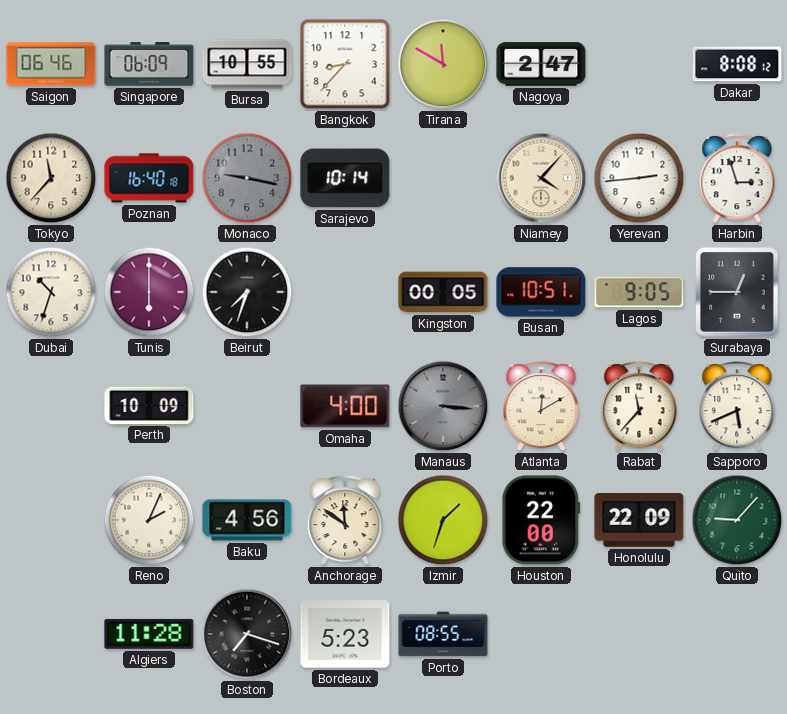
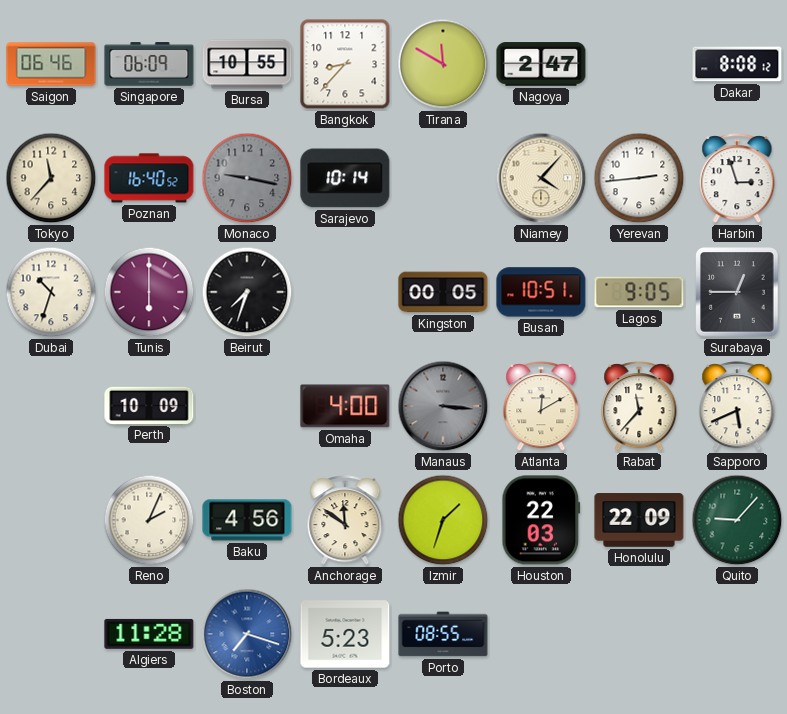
Poznan: 16:40:18 -> 16:40:52
Houston: 22:00 -> 22:03
Boston dial: black -> blue
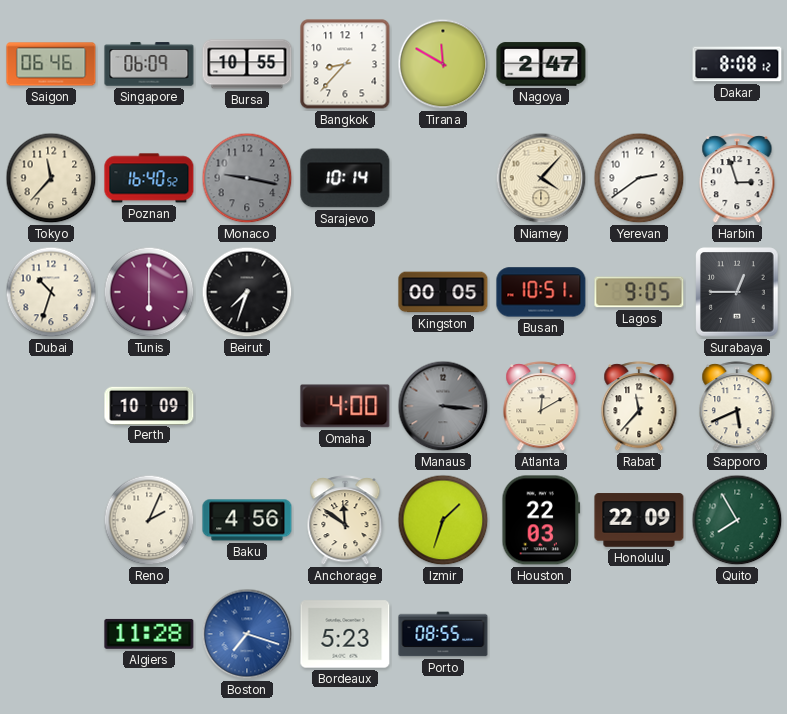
Yerevan: 2:44 -> 2:39
Quito: 9:07 -> 7:55
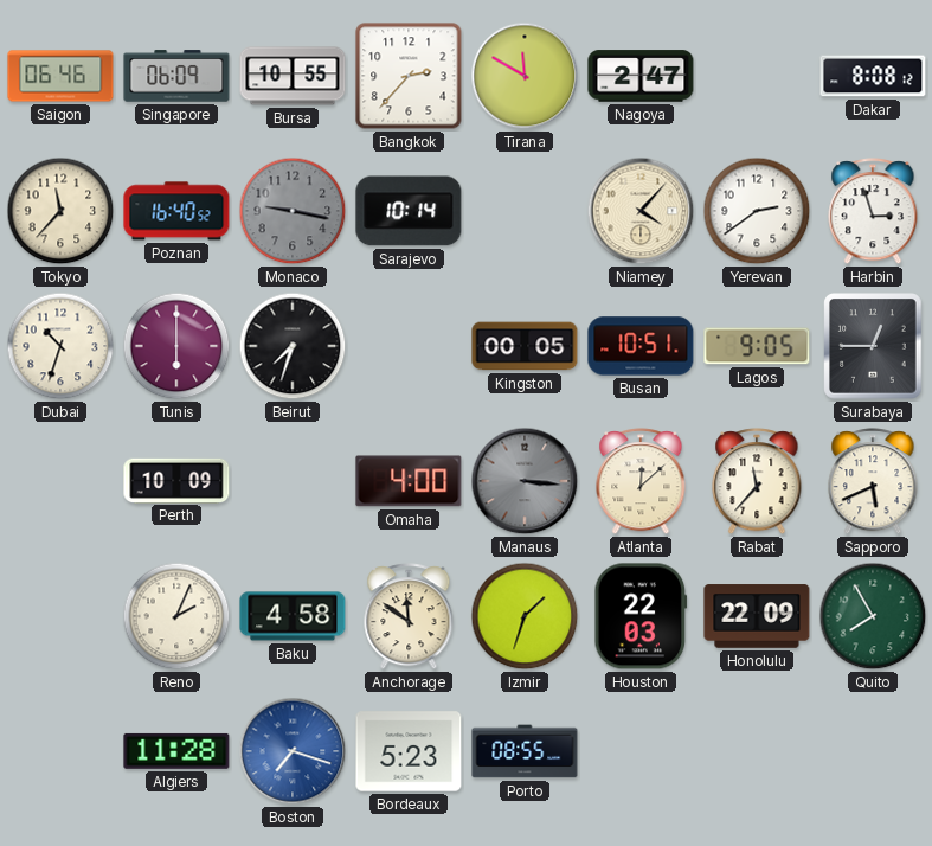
Bangkok: 8:37 -> 2:37
Atlanta: 12:10 -> 12:08
Baku: 4:56 -> 4:58
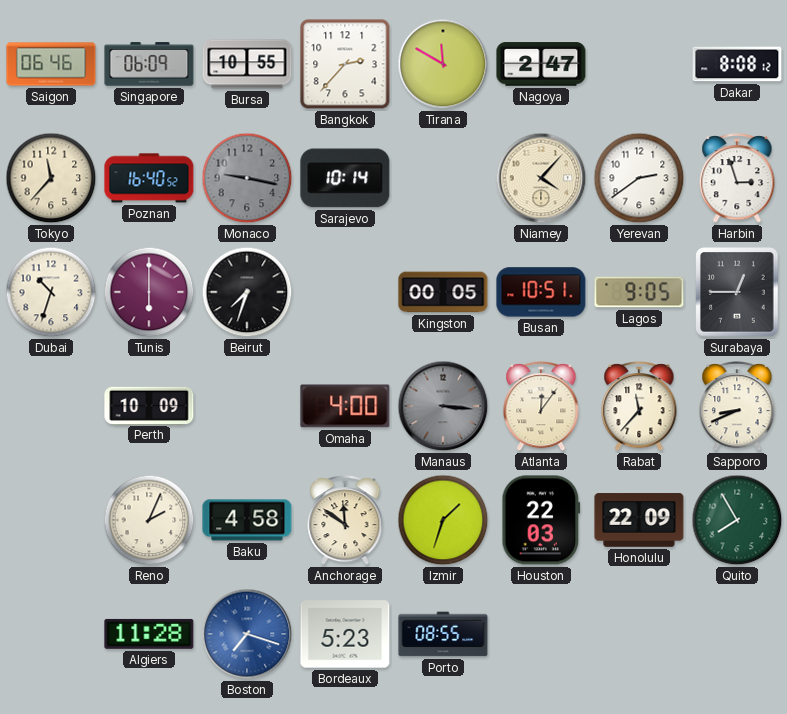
Atlanta: 12:08 -> 12:06
Sapporo: 5:41 -> 8:41
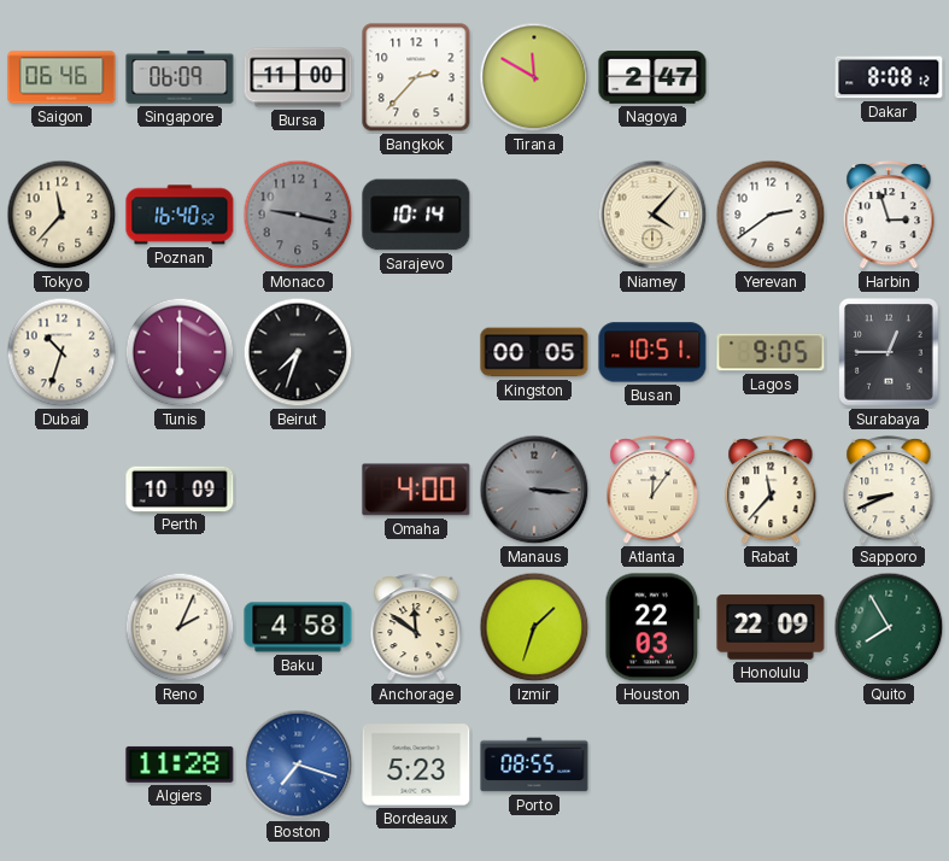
Bursa: 10:55 -> 11:00
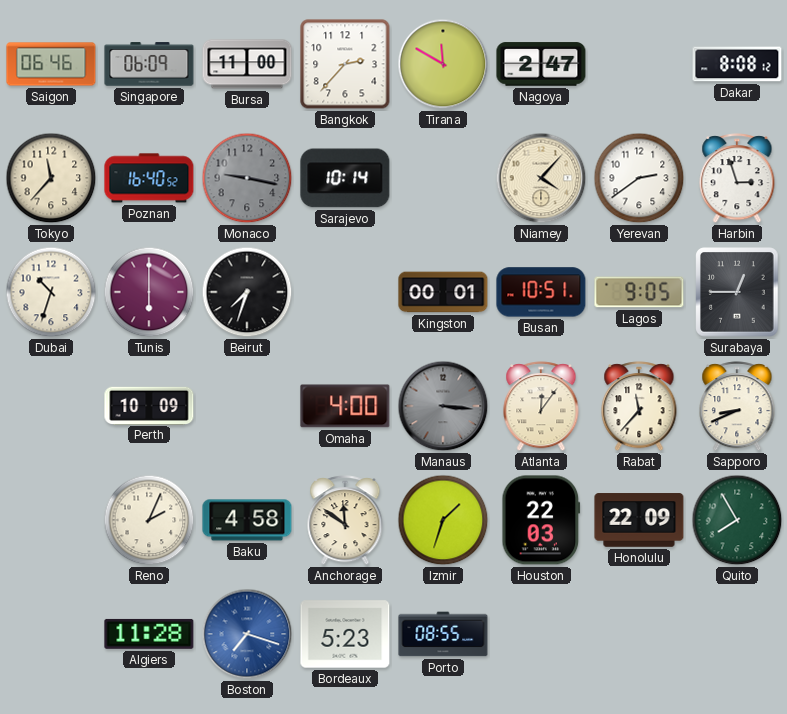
Kingston: 00:05 -> 00:01
